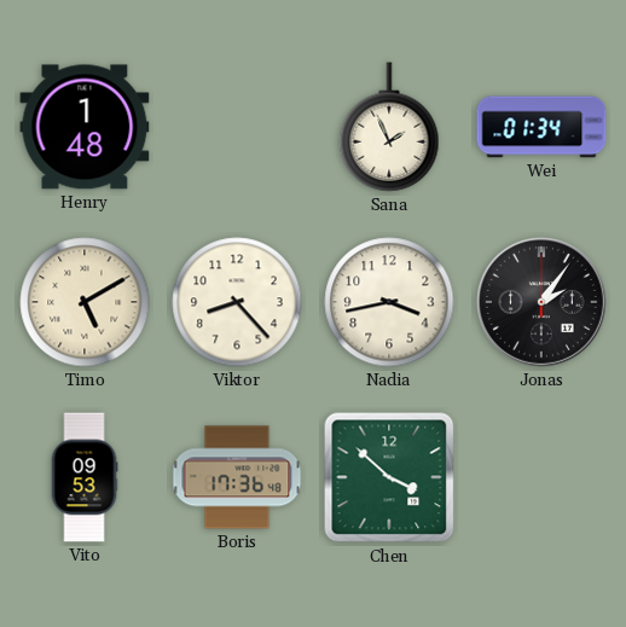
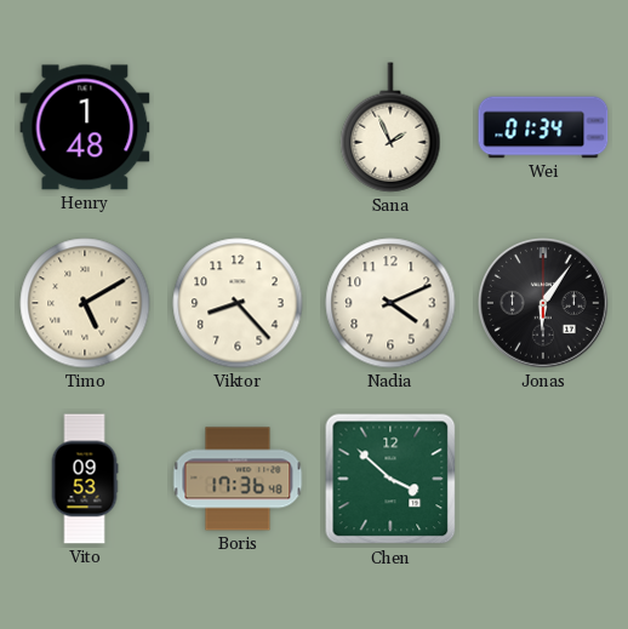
Nadia: 3:43 -> 4:11
Jonas: 2:06 -> 6:06
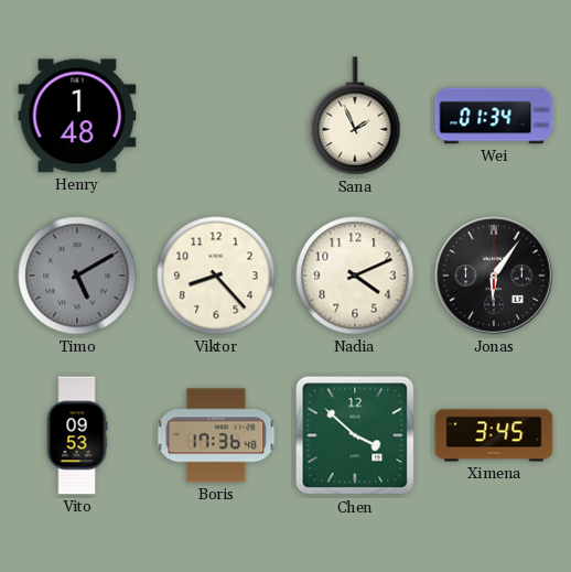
Timo dial: cream -> grey
Ximena: none -> 3:45
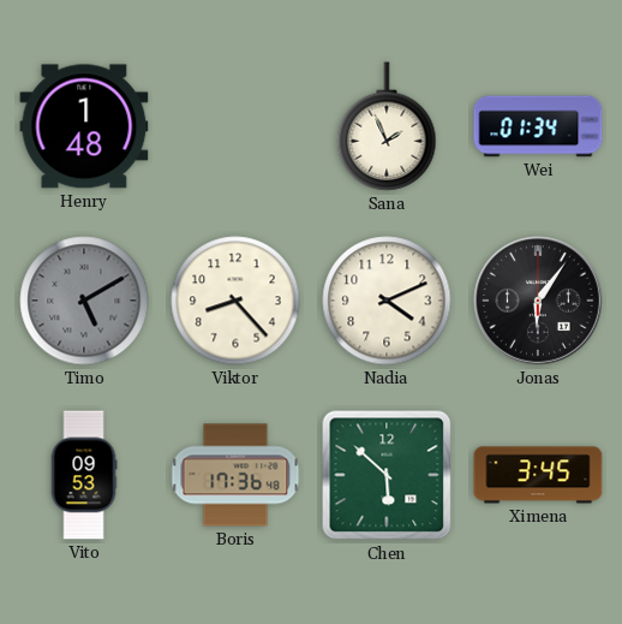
Chen: 3:52 -> 5:52
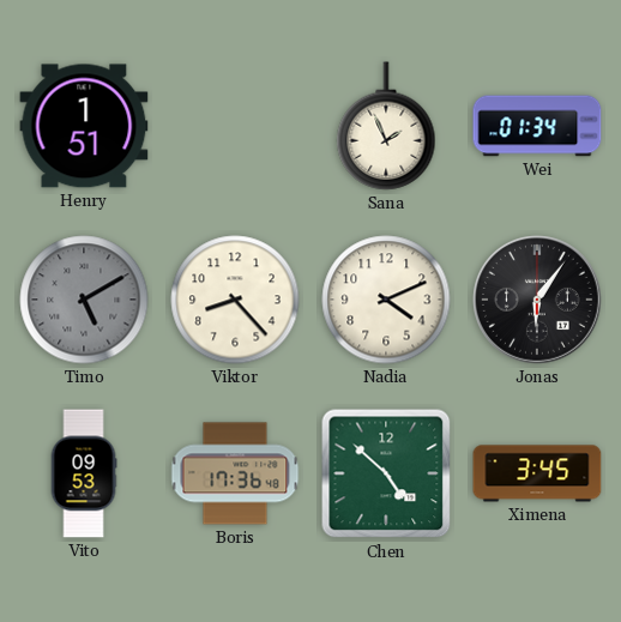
Henry: 1:48 -> 1:51
Chen: 5:52 -> 4:52
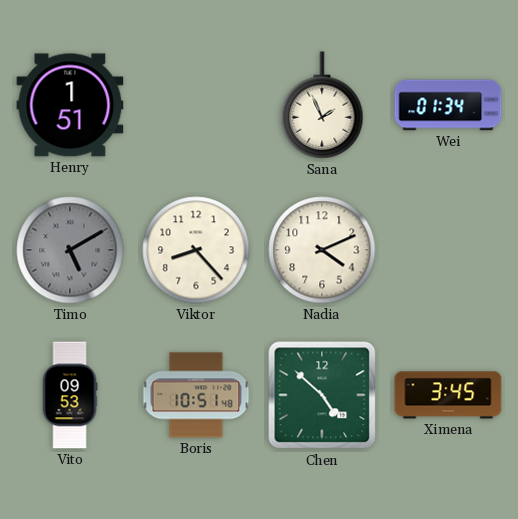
Jonas: 6:06 -> none
Boris: 17:36 -> 10:51
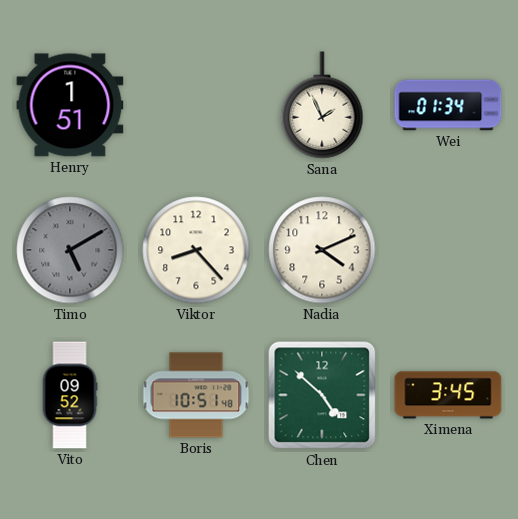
Vito: 09:53 -> 09:52
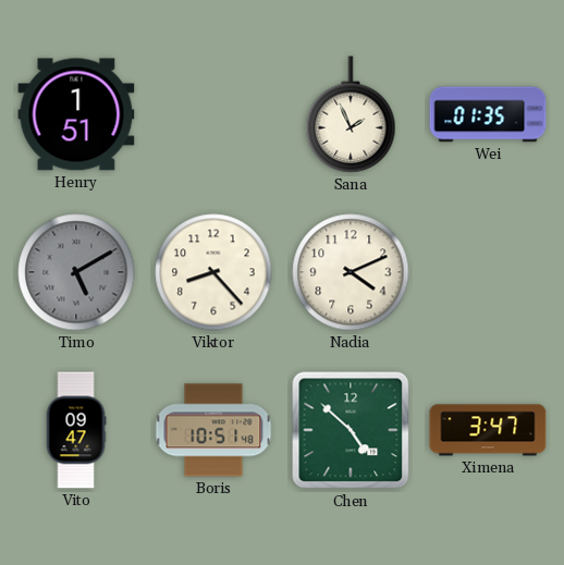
Wei: 01:34 -> 01:35
Vito: 09:52 -> 09:47
Ximena: 3:45 -> 3:47
